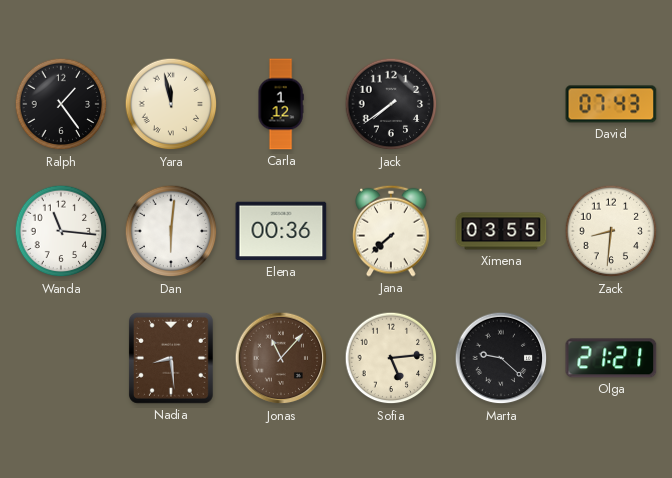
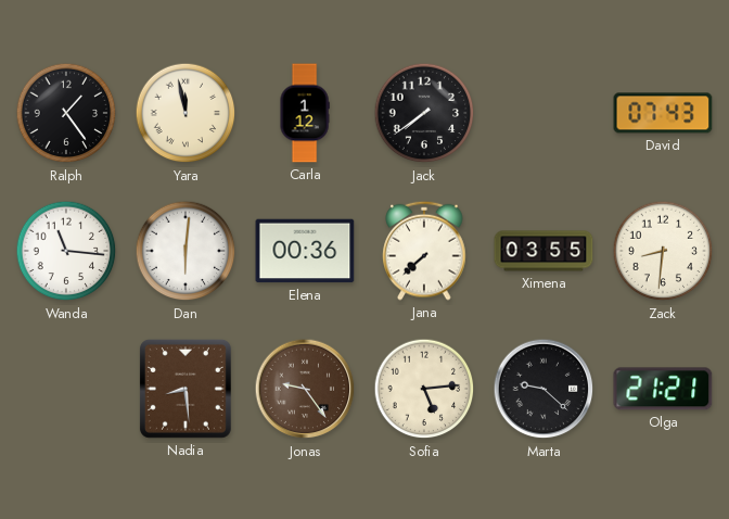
Jonas: 11:07 -> 9:24
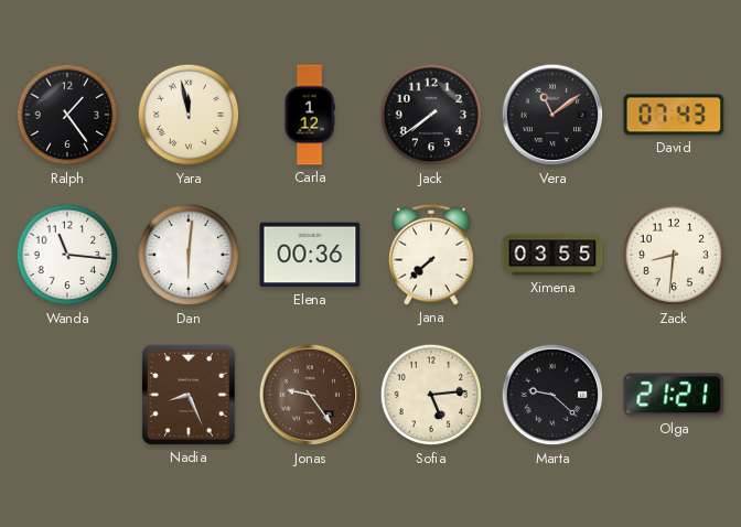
Vera: none -> 11:09
Nadia: 8:29 -> 8:26
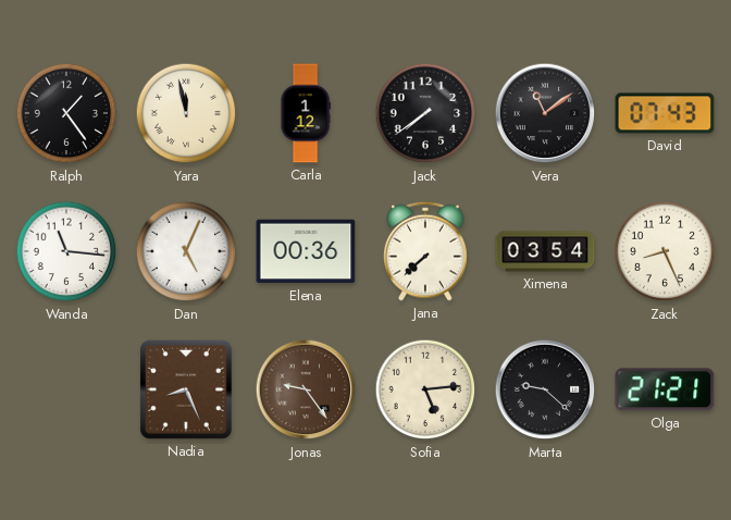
Dan: 6:01 -> 5:04
Ximena: 03:55 -> 03:54
Zack: 8:31 -> 8:26
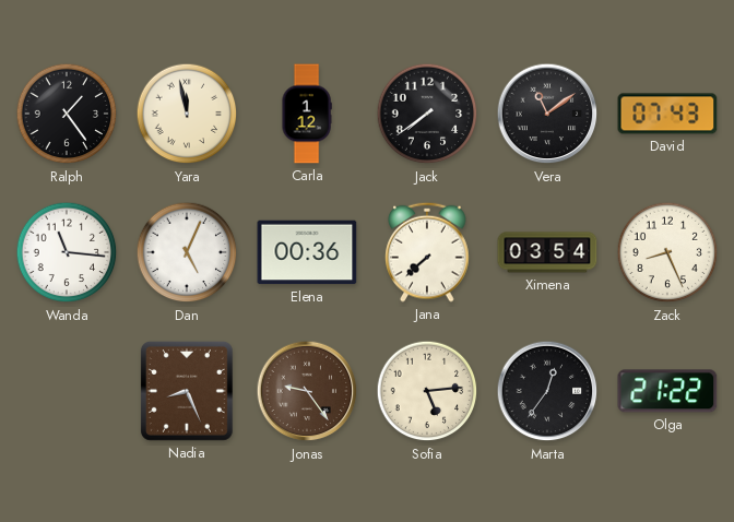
Marta: 9:22 -> 12:36
Olga: 21:21 -> 21:22
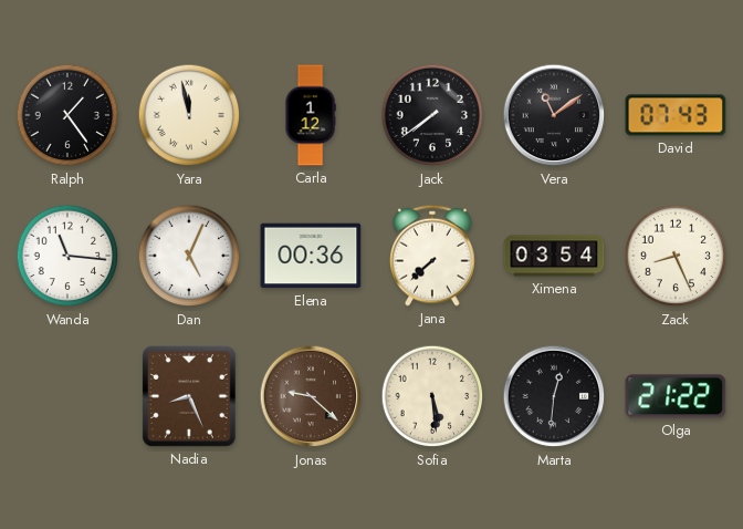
Jonas: 9:24 -> 9:22
Sofia: 5:14 -> 5:29
Marta: 12:36 -> 12:31
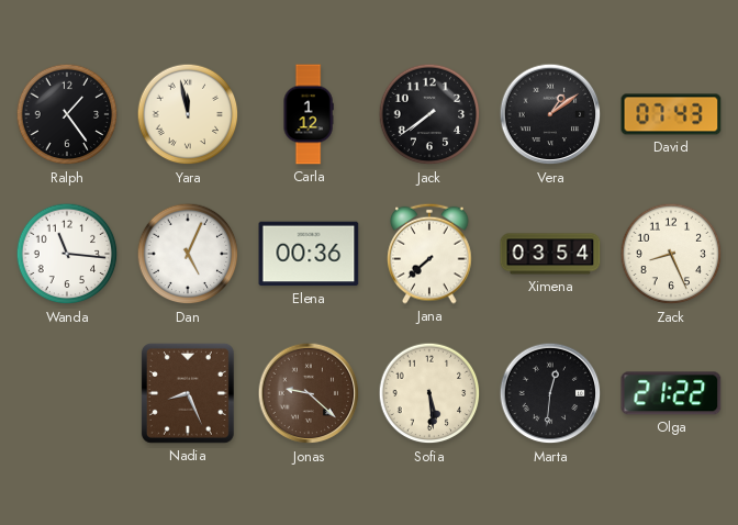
Vera: 11:09 -> 1:09
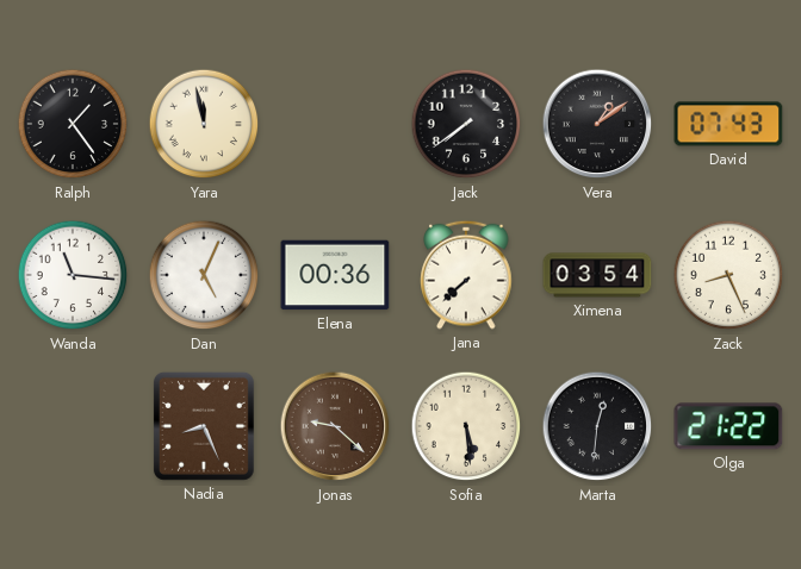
Carla: 1:12 -> none
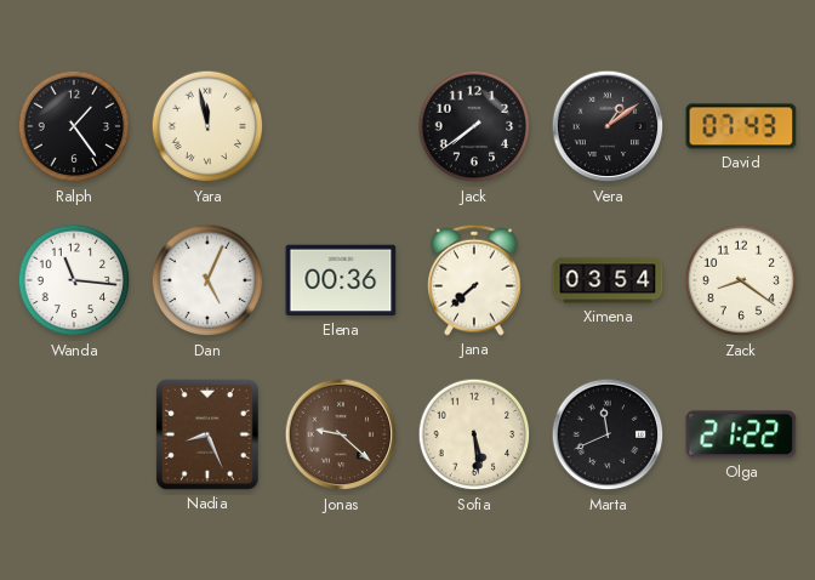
Zack: 8:26 -> 8:21
Marta: 12:31 -> 11:41
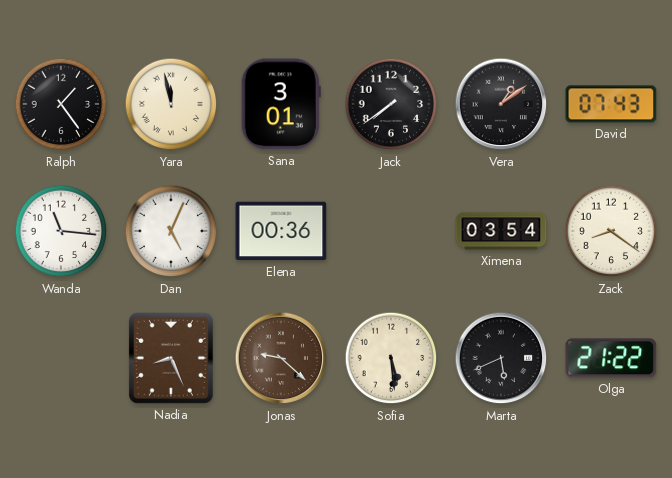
Sana: none -> 3:01
Jana: 7:38 -> none
Marta: 11:41 -> 5:41
